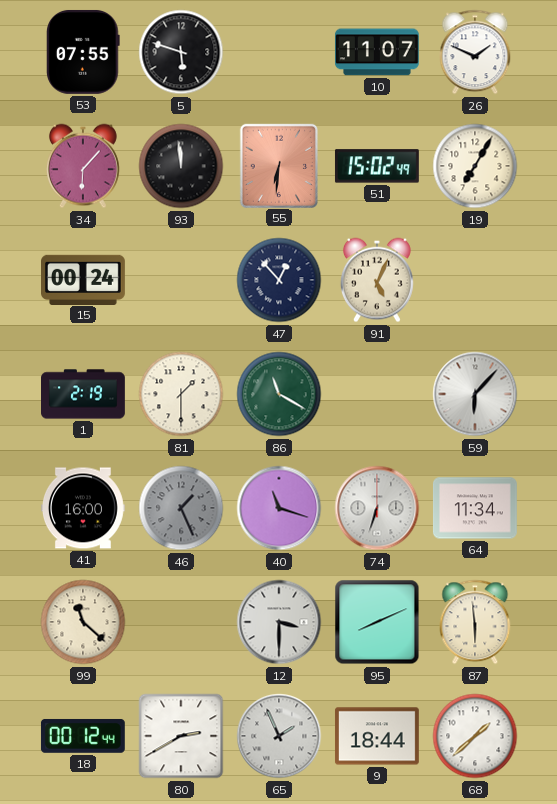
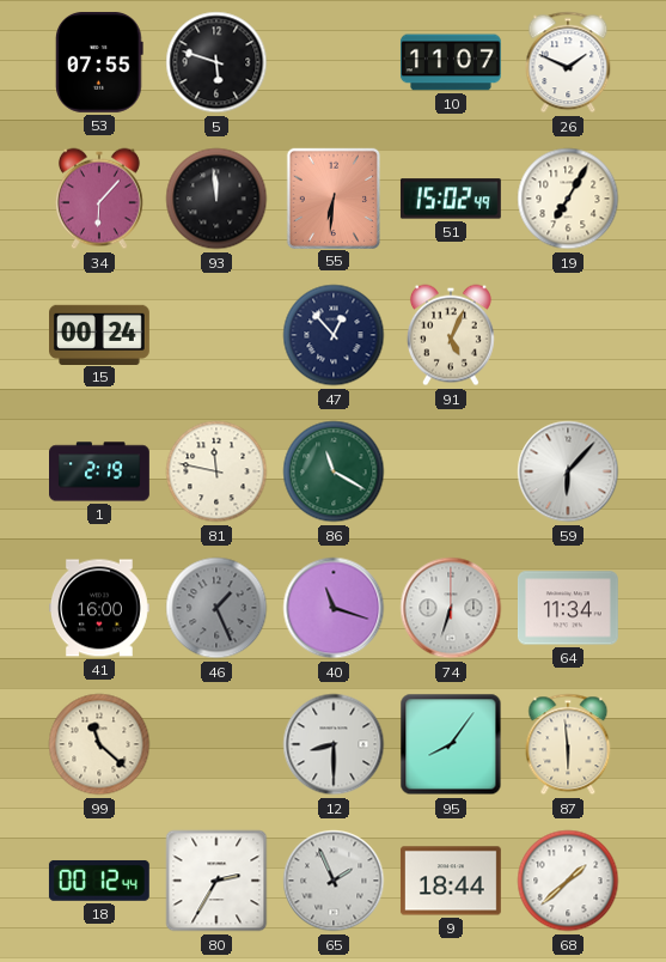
81: 1:30 -> 11:47
12: 3:30 -> 8:30
95: 8:11 -> 8:06
80: 2:40 -> 2:35
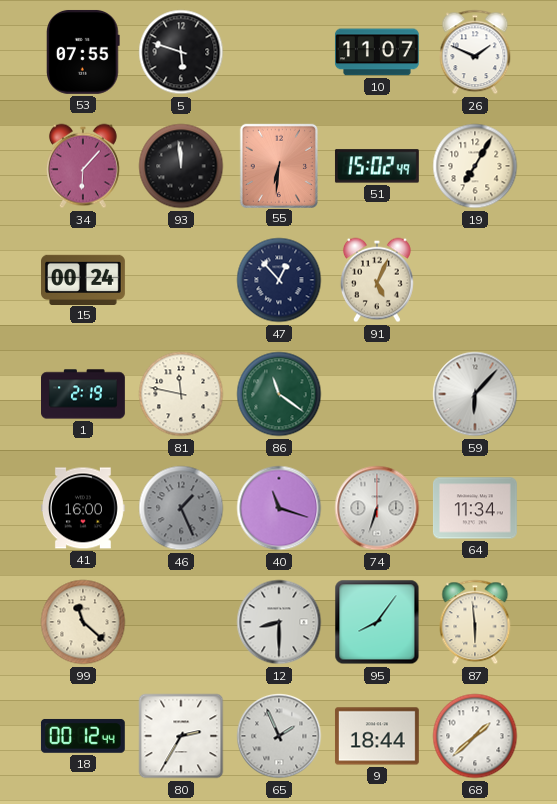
86: 11:20 -> 11:21
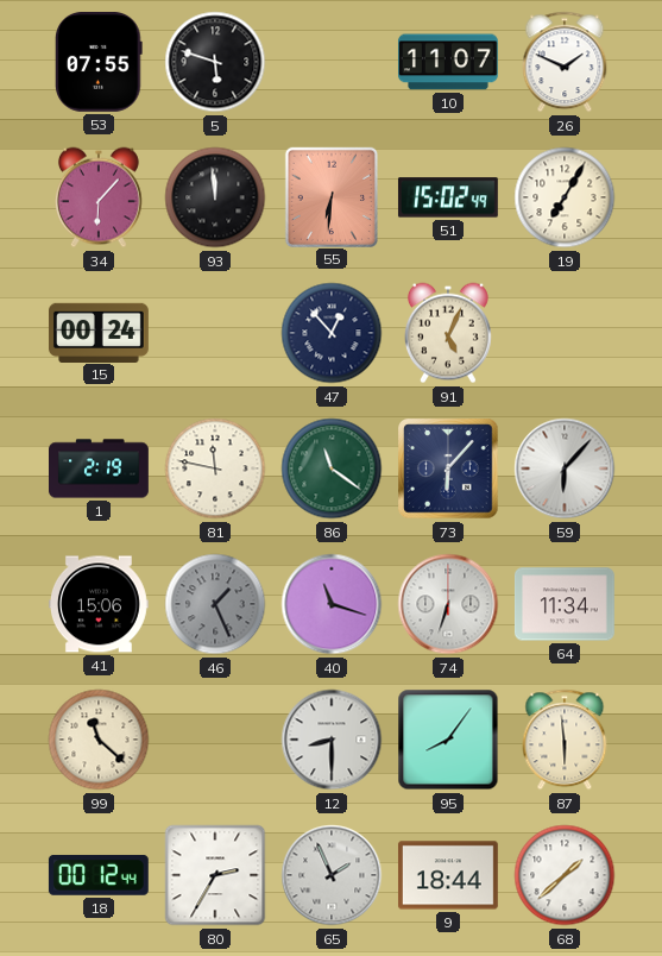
73: none -> 6:07
41: 16:00 -> 15:06
